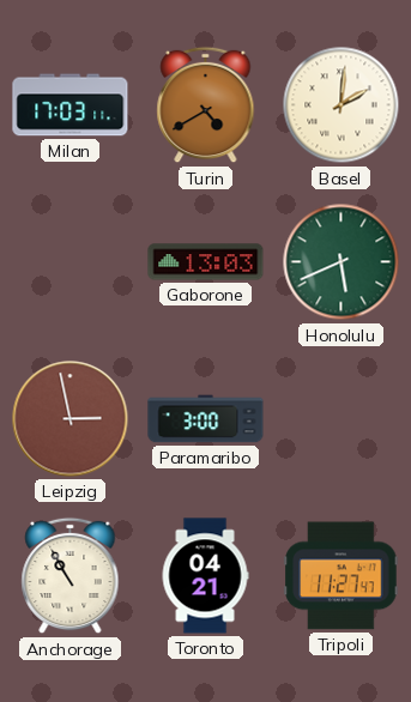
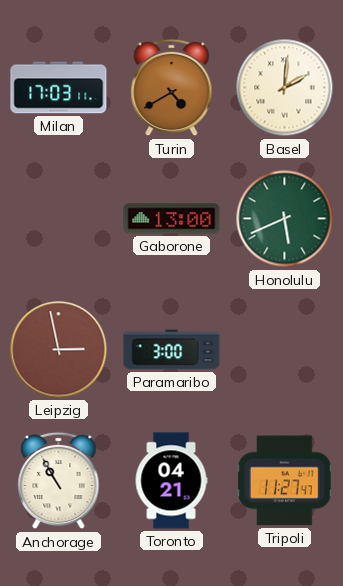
Gaborone: 13:03 -> 13:00
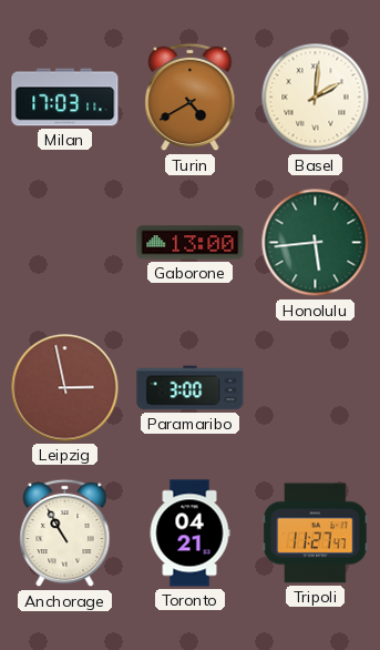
Honolulu: 5:41 -> 5:44
